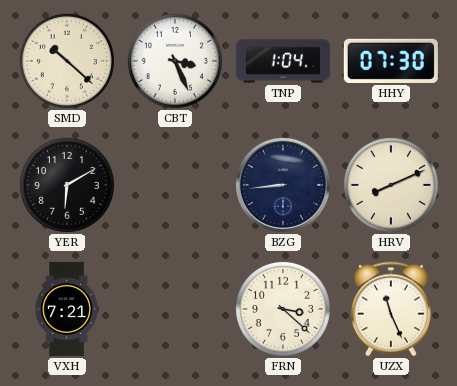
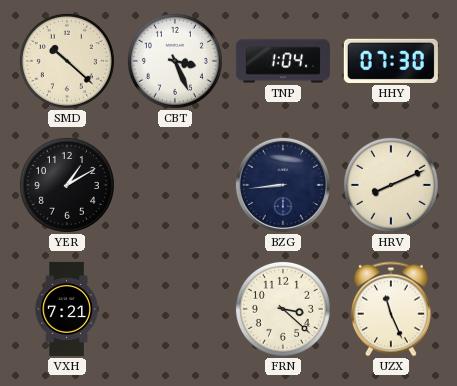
YER: 6:10 -> 1:10
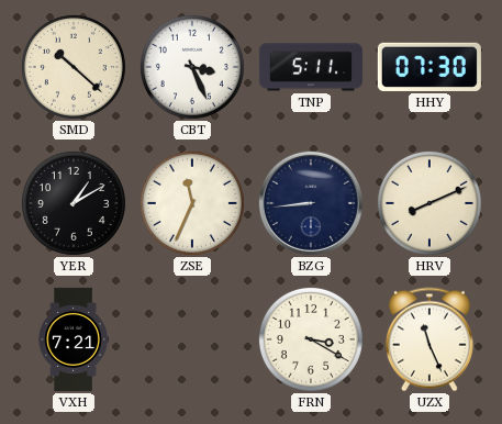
TNP: 1:04 -> 5:11
ZSE: none -> 11:34
FRN: 3:22 -> 3:20
